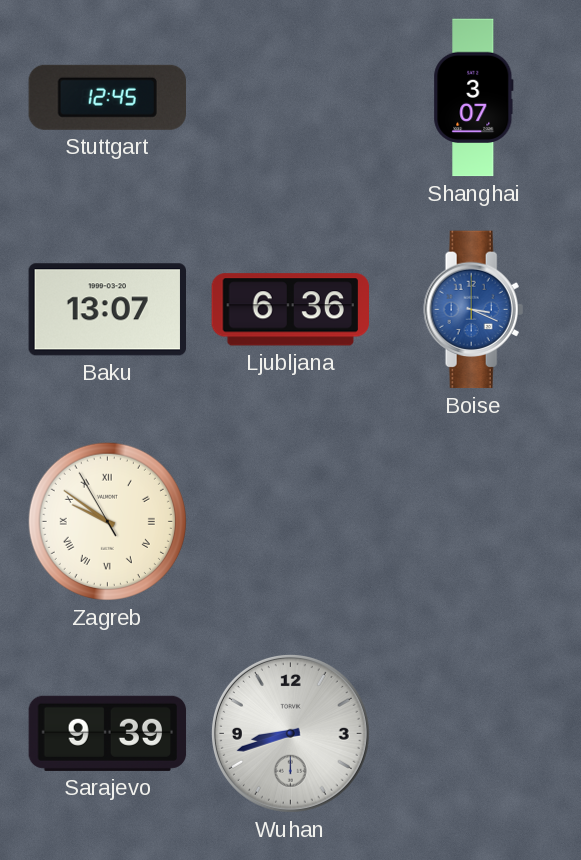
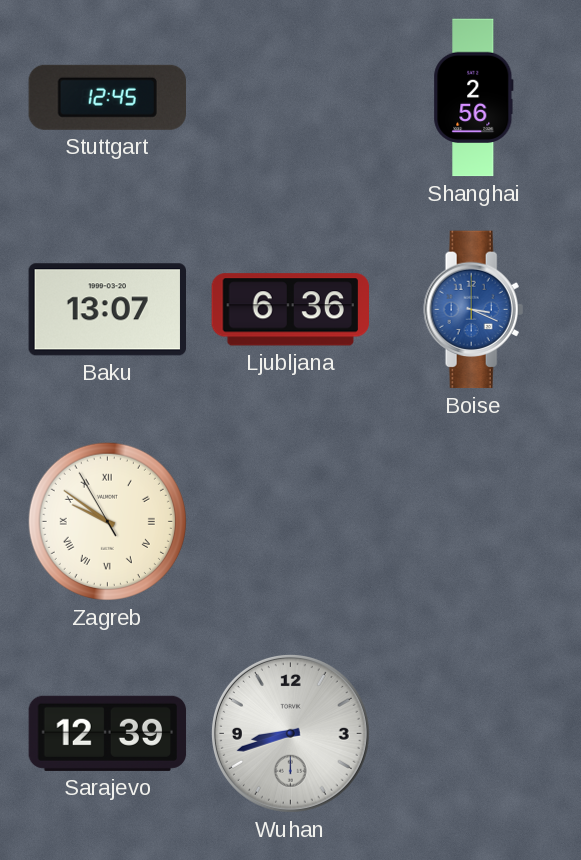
Shanghai: 3:07 -> 2:56
Sarajevo: 9:39 -> 12:39
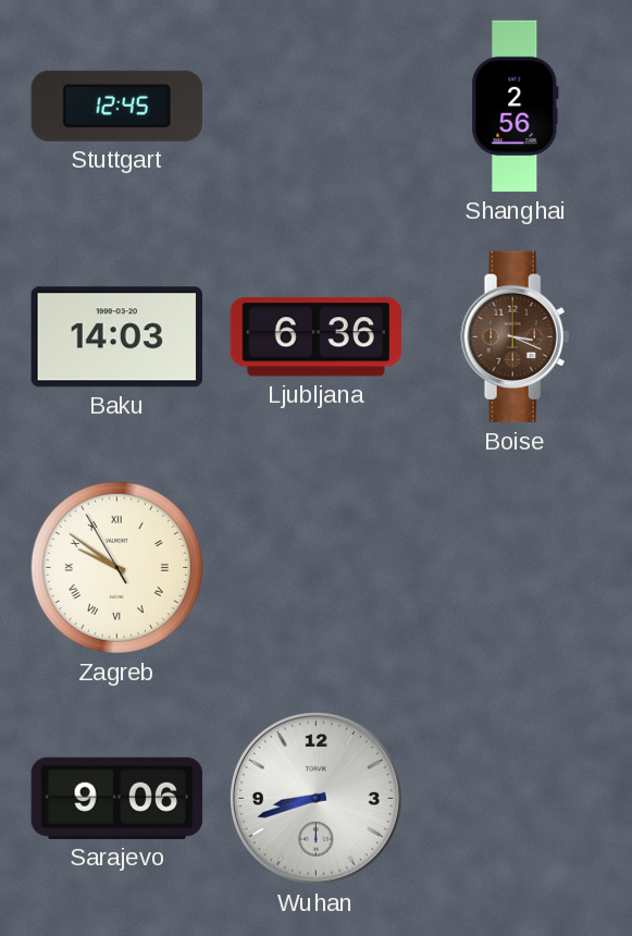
Baku: 13:07 -> 14:03
Boise dial: blue -> brown
Sarajevo: 12:39 -> 9:06
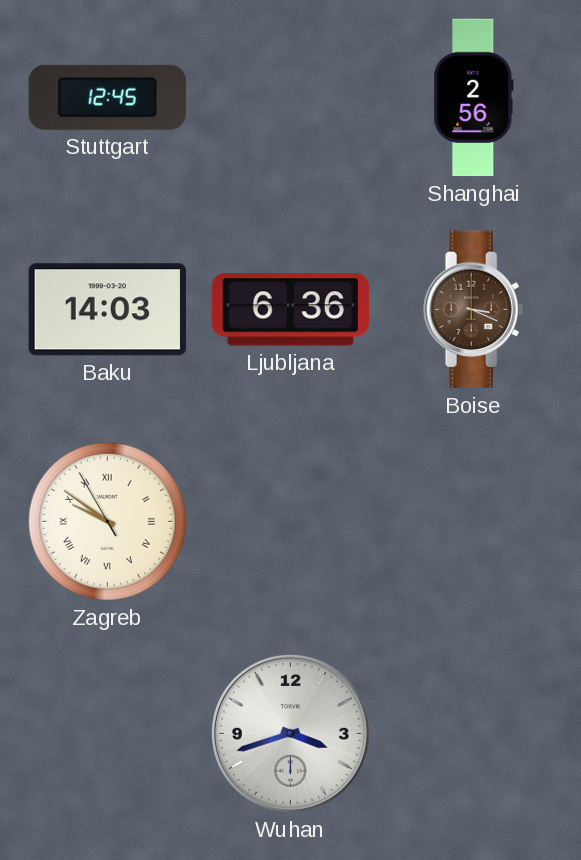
Sarajevo: 9:06 -> none
Wuhan: 8:42 -> 3:42
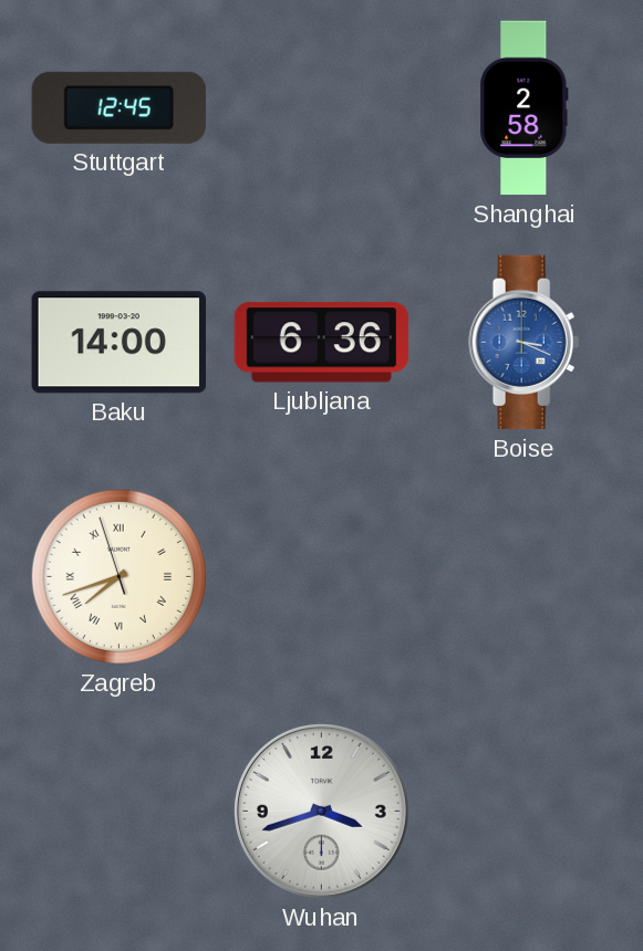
Shanghai: 2:56 -> 2:58
Baku: 14:03 -> 14:00
Boise dial: brown -> blue
Zagreb: 9:50 -> 7:41
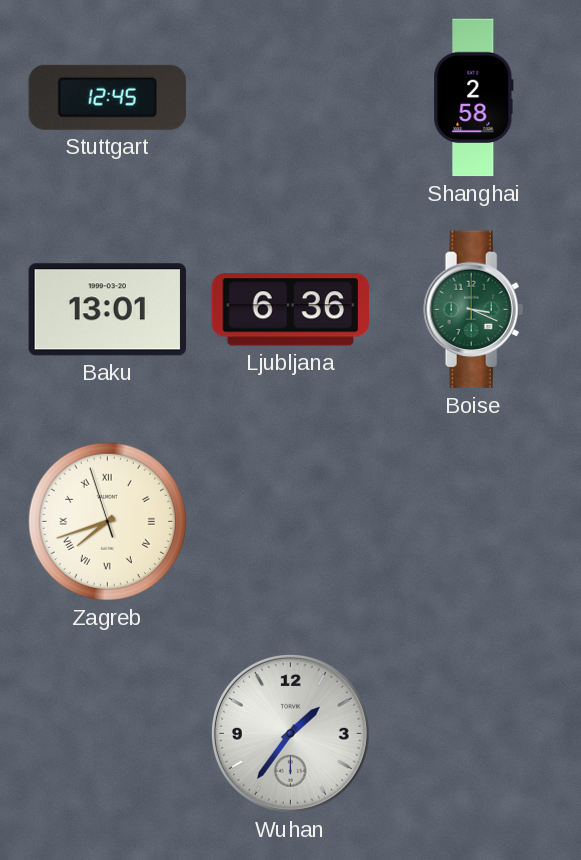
Baku: 14:00 -> 13:01
Boise dial: blue -> green
Wuhan: 3:42 -> 1:36
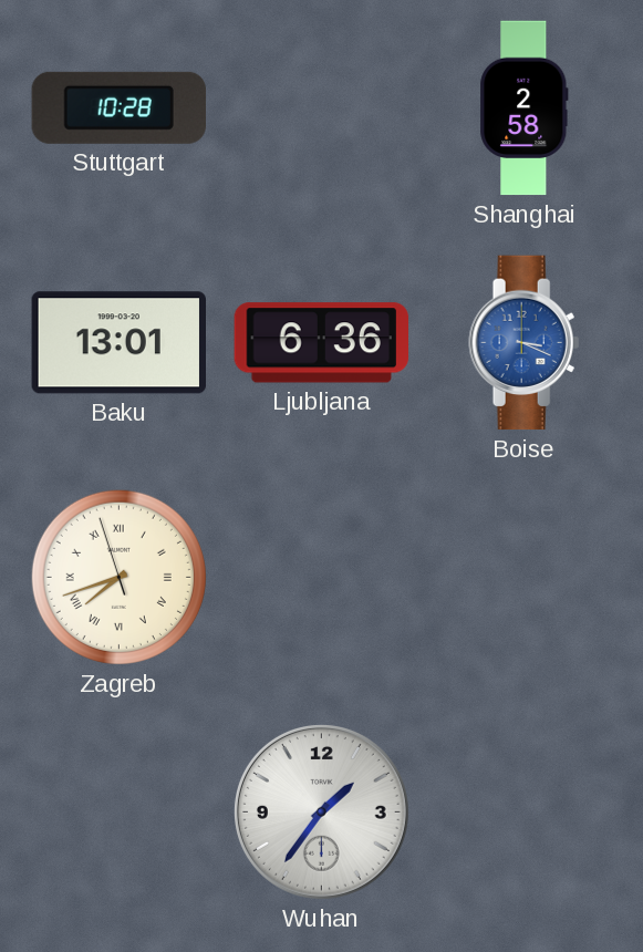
Stuttgart: 12:45 -> 10:28
Boise dial: green -> blue
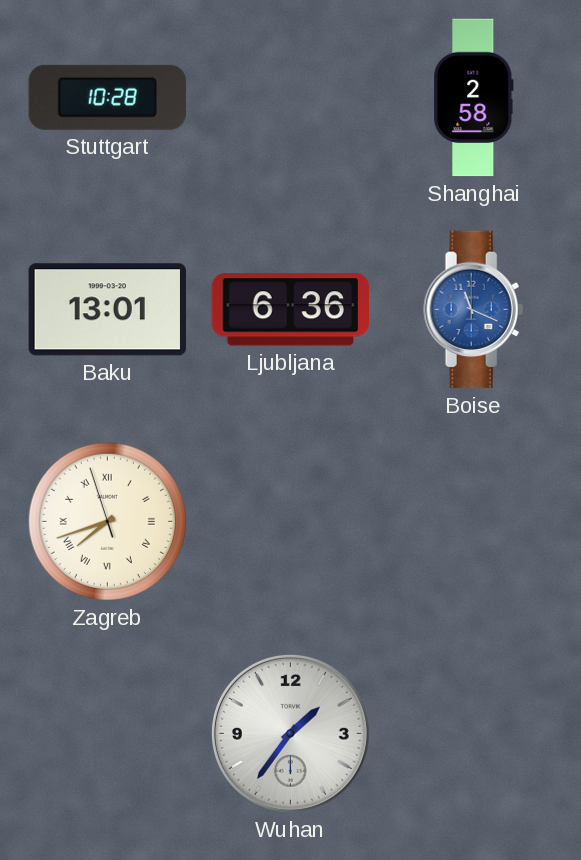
Boise: 3:19 -> 11:19
